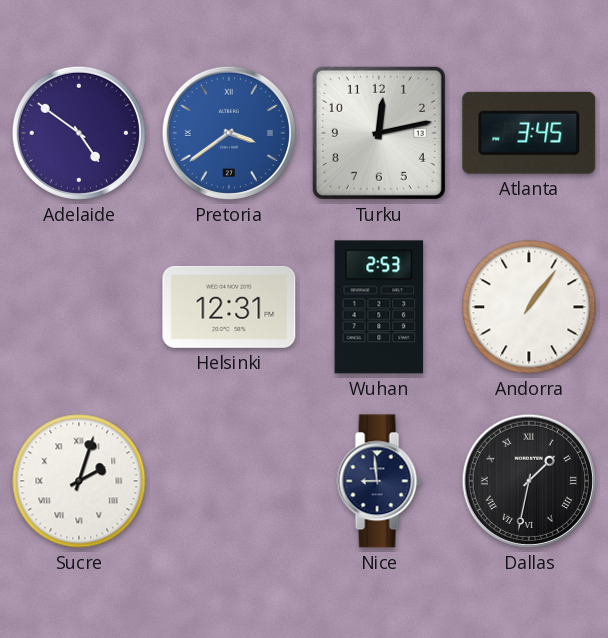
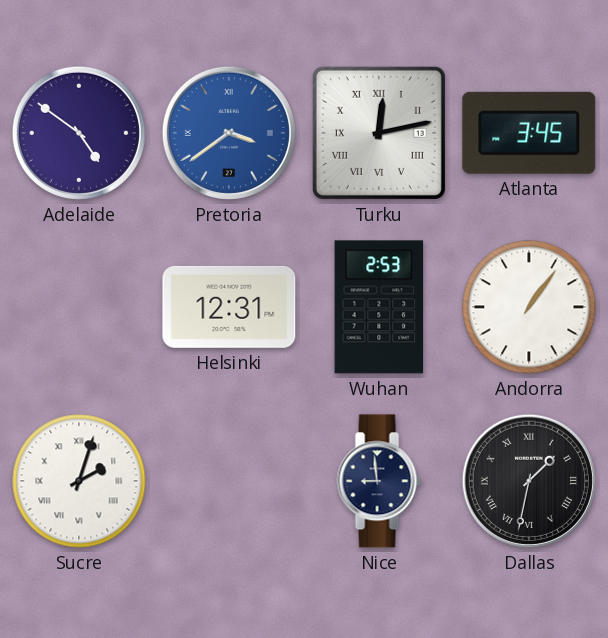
Turku numerals: Arabic -> Roman
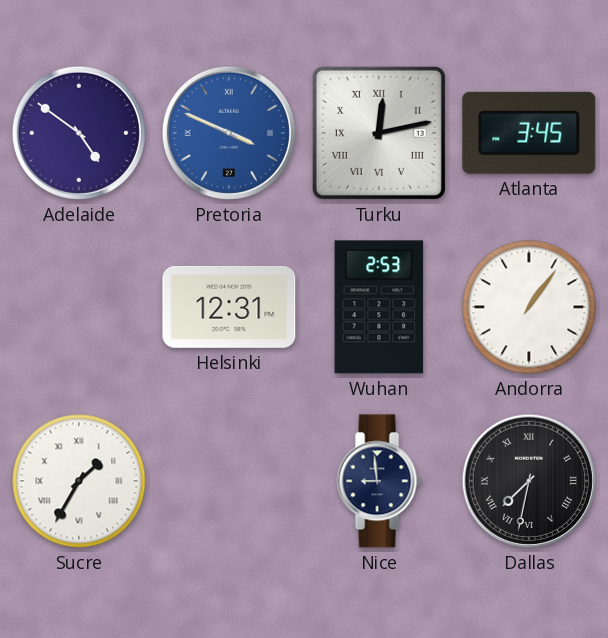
Pretoria: 3:39 -> 3:49
Sucre: 2:03 -> 1:35
Dallas: 1:32 -> 7:32
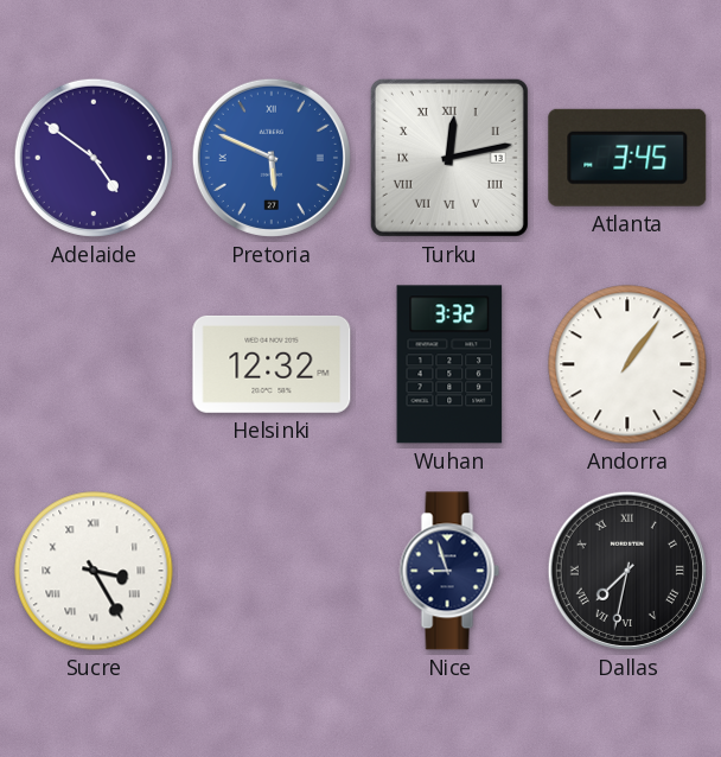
Pretoria: 3:49 -> 5:49
Helsinki: 12:31 -> 12:32
Wuhan: 2:53 -> 3:32
Sucre: 1:35 -> 3:25
Nice: 8:59 -> 8:57
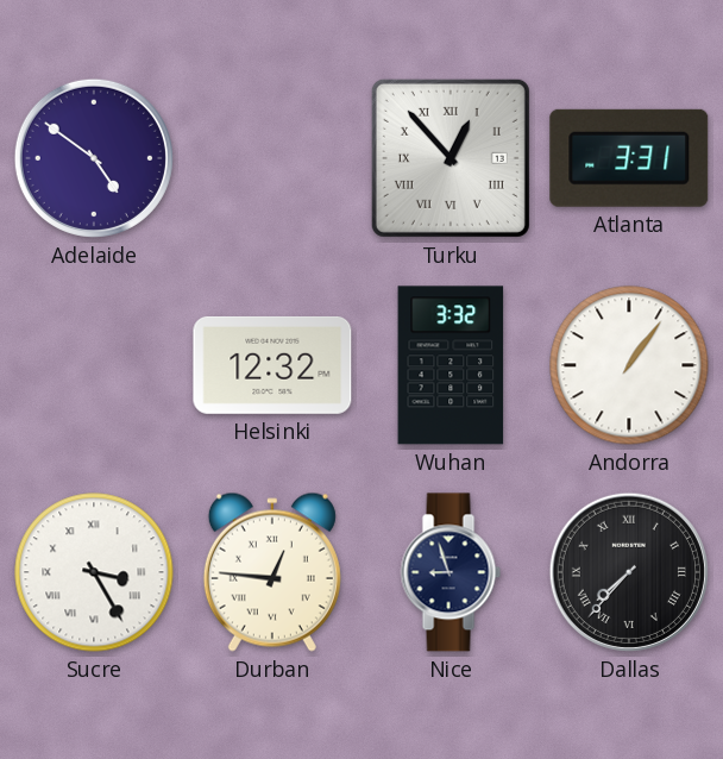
Pretoria: 5:49 -> none
Turku: 12:13 -> 12:53
Atlanta: 3:45 -> 3:31
Durban: none -> 12:46
Dallas: 7:32 -> 7:37
